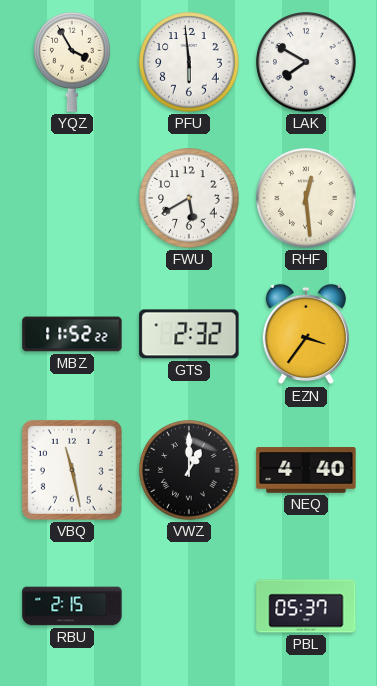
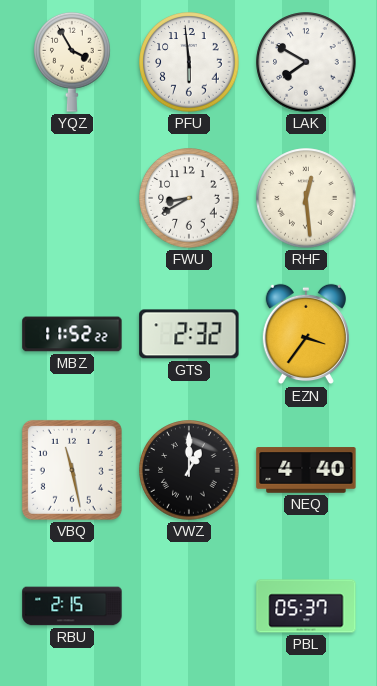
FWU: 5:40 -> 8:40
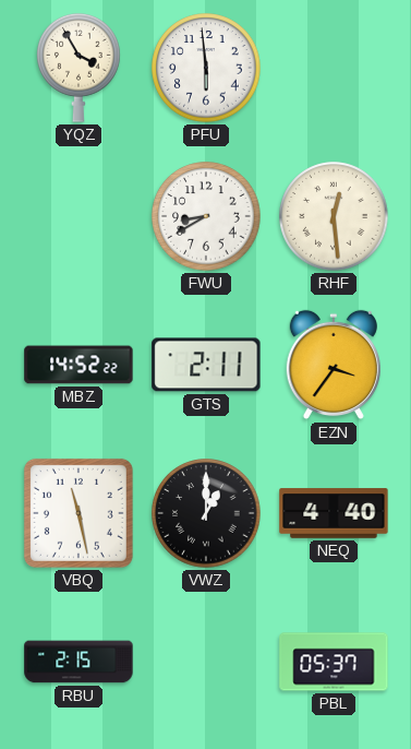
LAK: 7:50 -> none
MBZ: 11:52 -> 14:52
GTS: 2:32 -> 2:11
